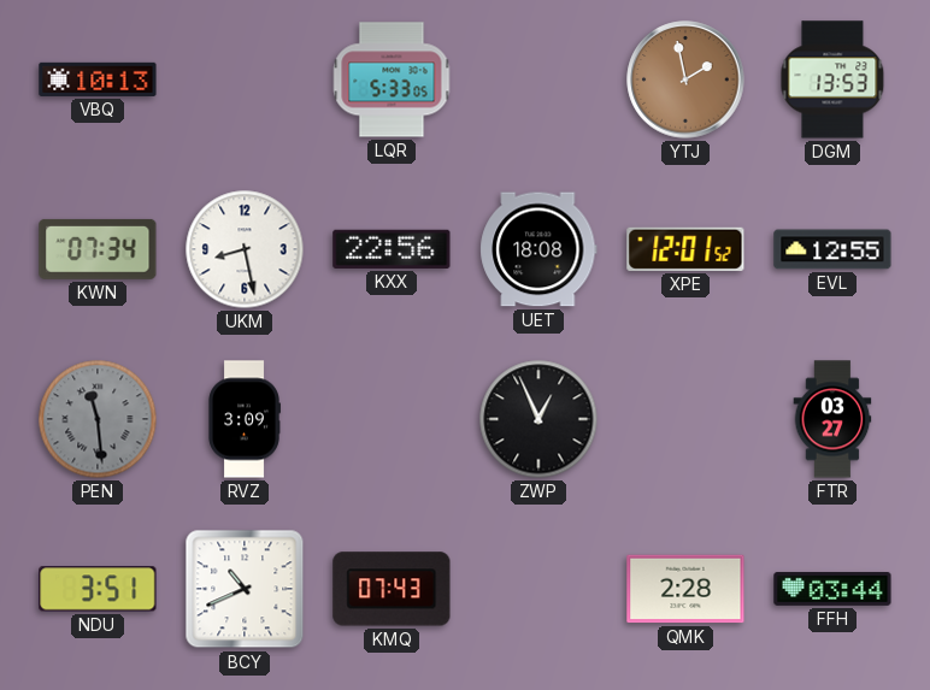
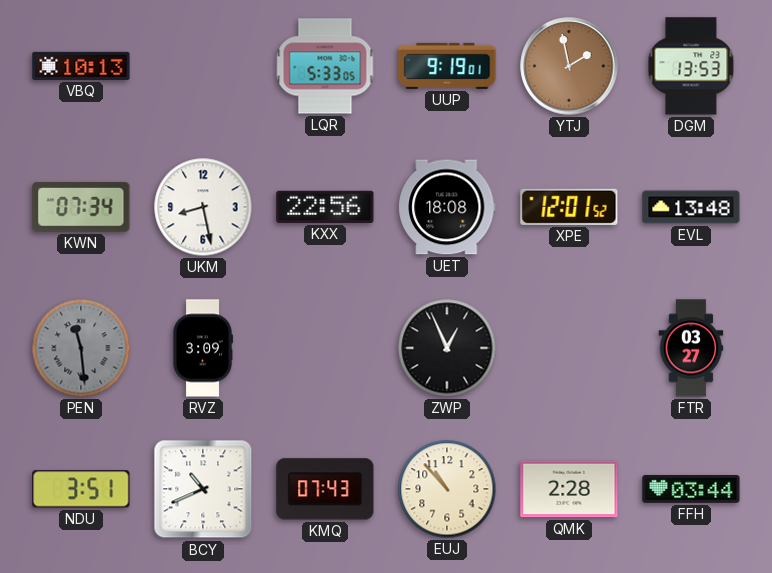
UUP: none -> 9:19
EVL: 12:55 -> 13:48
EUJ: none -> 10:53
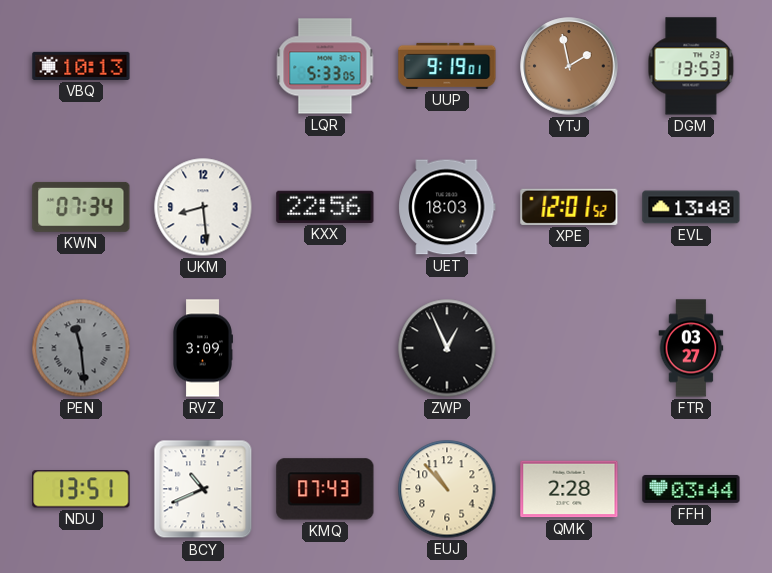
UKM: 8:28 -> 8:29
UET: 18:08 -> 18:03
NDU: 3:51 -> 13:51
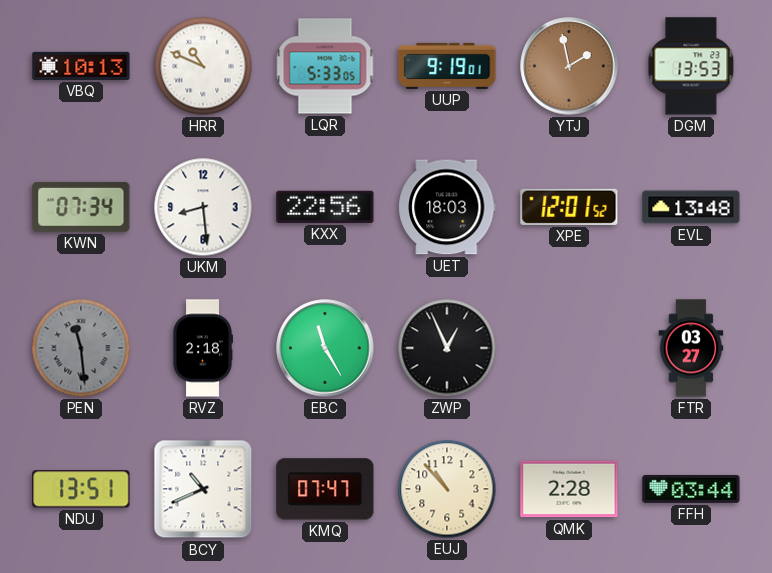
HRR: none -> 10:49
RVZ: 3:09 -> 2:18
EBC: none -> 11:25
KMQ: 07:43 -> 07:47
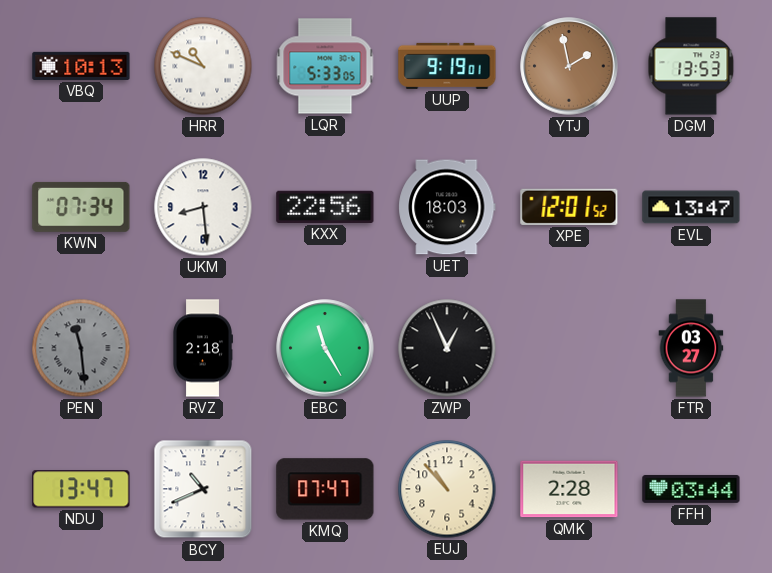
EVL: 13:48 -> 13:47
NDU: 13:51 -> 13:47
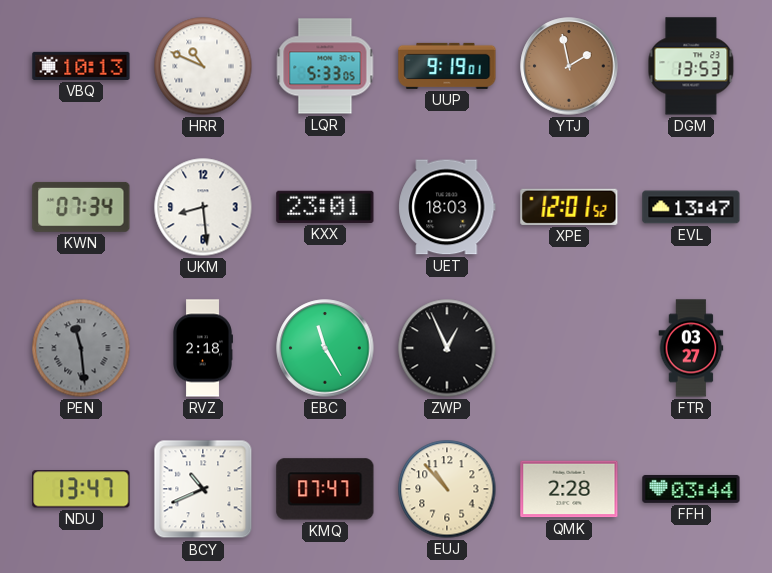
KXX: 22:56 -> 23:01
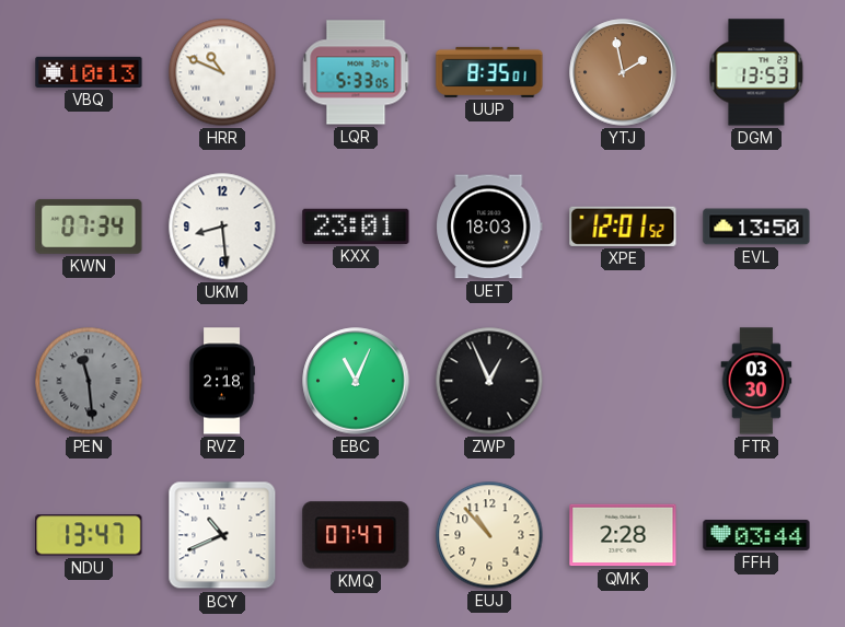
UUP: 9:19 -> 8:35
EVL: 13:47 -> 13:50
EBC: 11:25 -> 11:04
FTR: 03:27 -> 03:30
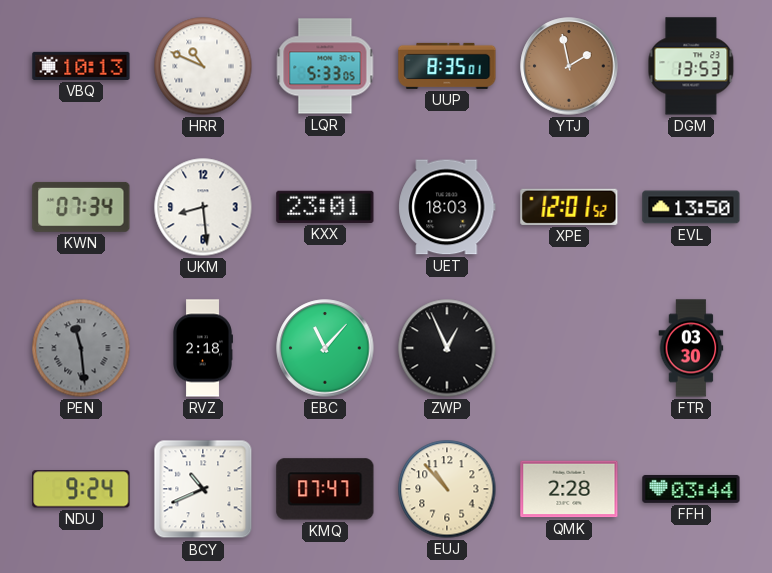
EBC: 11:04 -> 11:07
NDU: 13:47 -> 9:24
